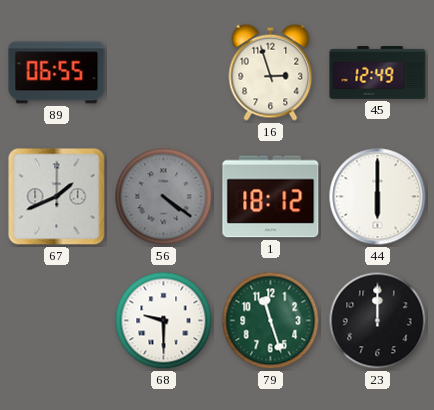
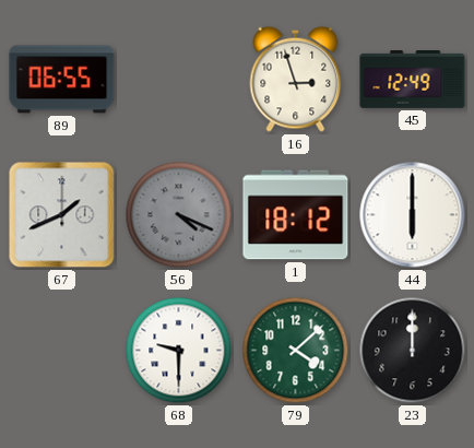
56: 4:21 -> 4:19
79: 11:27 -> 4:08
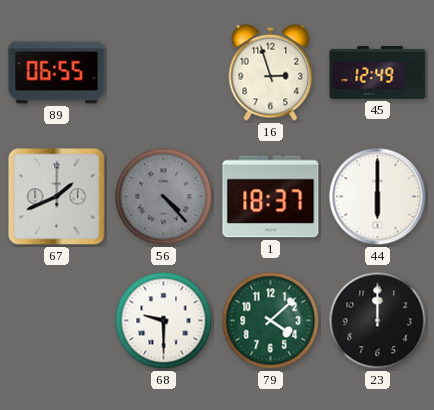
56: 4:19 -> 4:23
1: 18:12 -> 18:37
